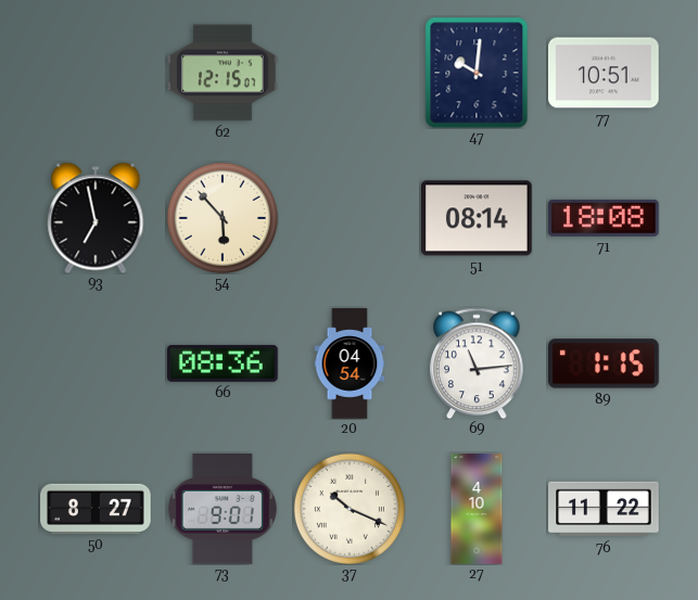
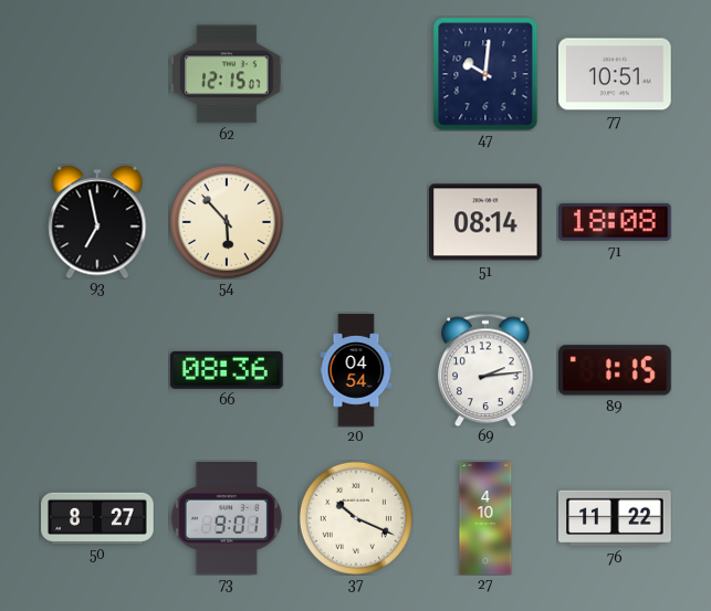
69: 11:14 -> 2:14
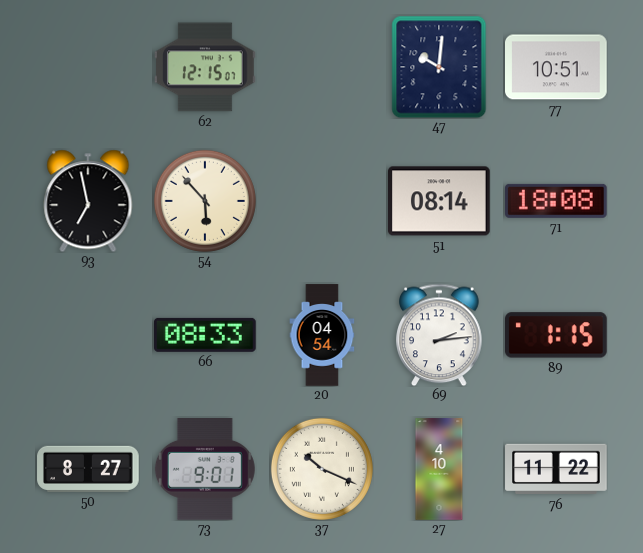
66: 08:36 -> 08:33
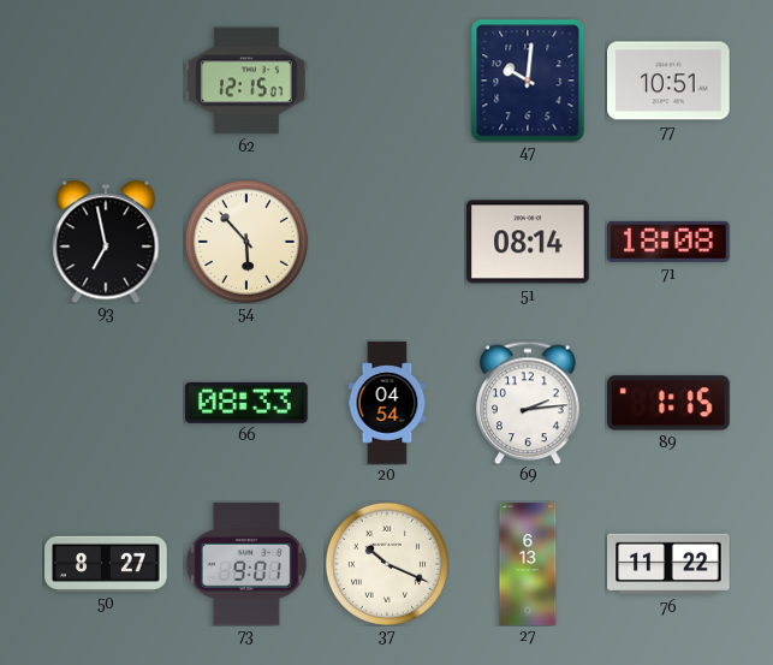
27: 4:10 -> 6:13
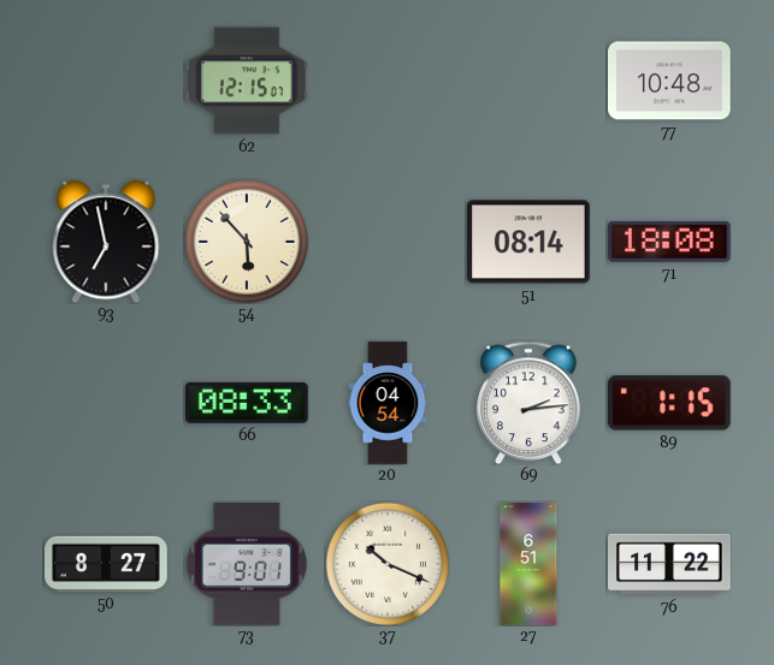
47: 10:01 -> none
77: 10:51 -> 10:48
27: 6:13 -> 6:51
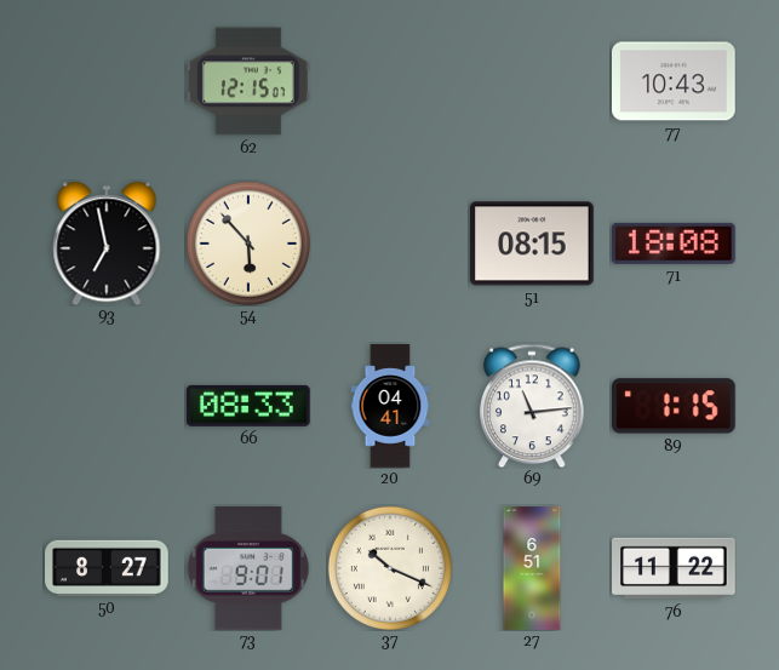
77: 10:48 -> 10:43
51: 08:14 -> 08:15
20: 04:54 -> 04:41
69: 2:14 -> 11:14
